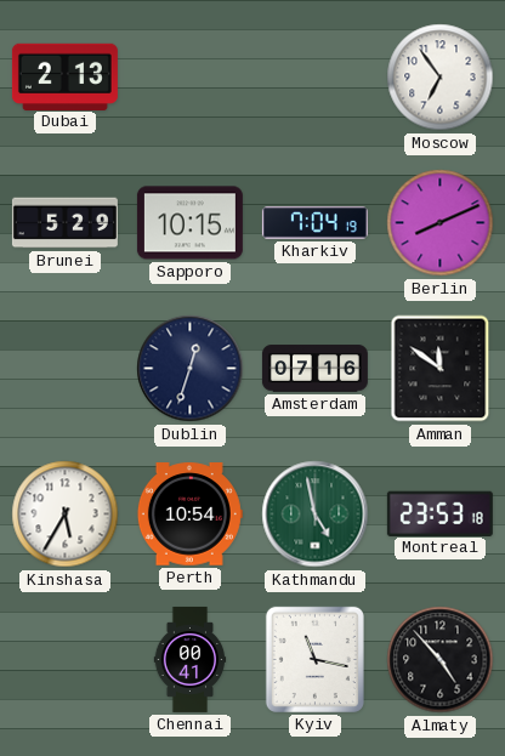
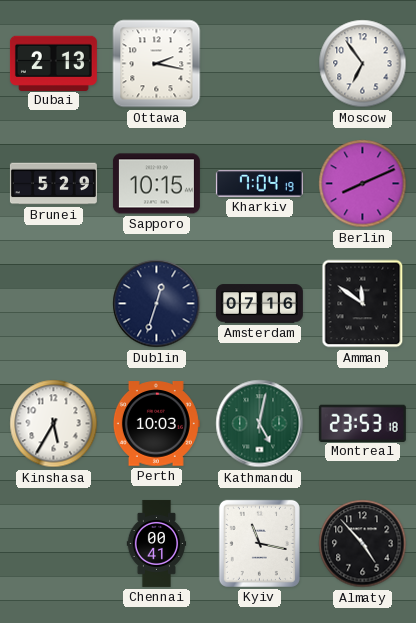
Ottawa: none -> 2:17
Perth: 10:54 -> 10:03
Kathmandu: 4:58 -> 5:02
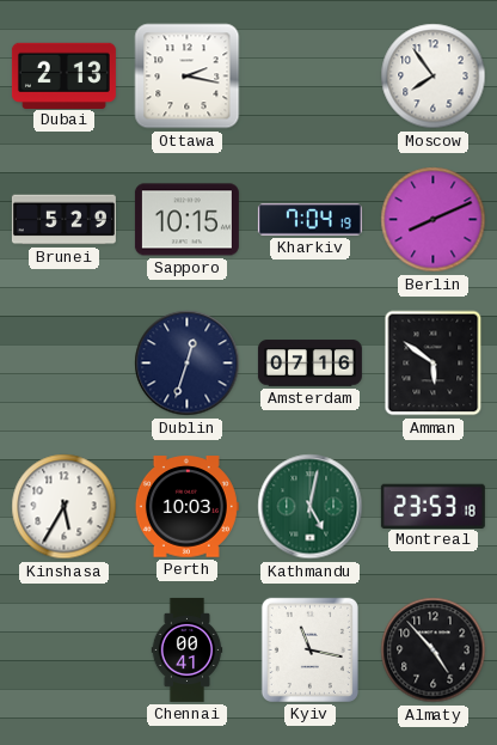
Moscow: 6:54 -> 7:54
Amman: 11:51 -> 5:51
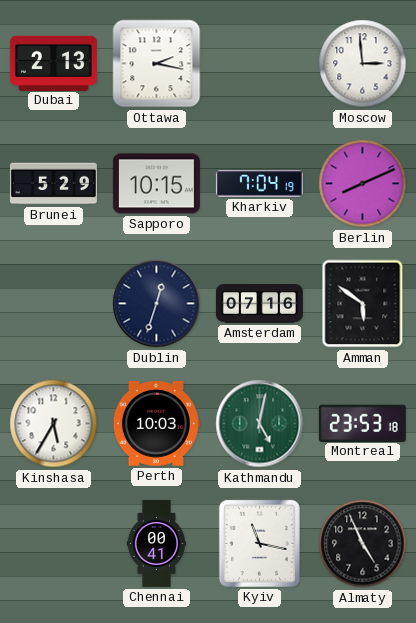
Moscow: 7:54 -> 2:59
Almaty: 4:53 -> 4:56
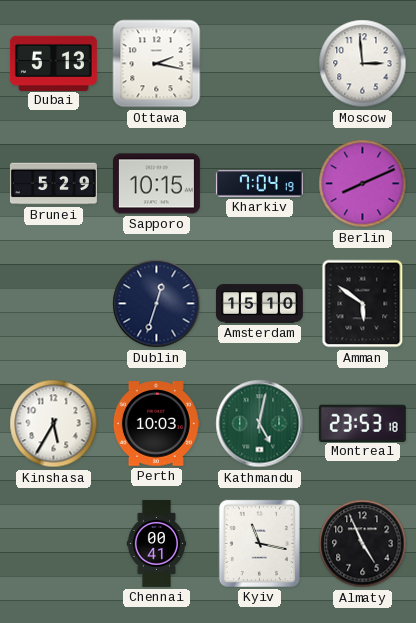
Dubai: 2:13 -> 5:13
Amsterdam: 07:16 -> 15:10
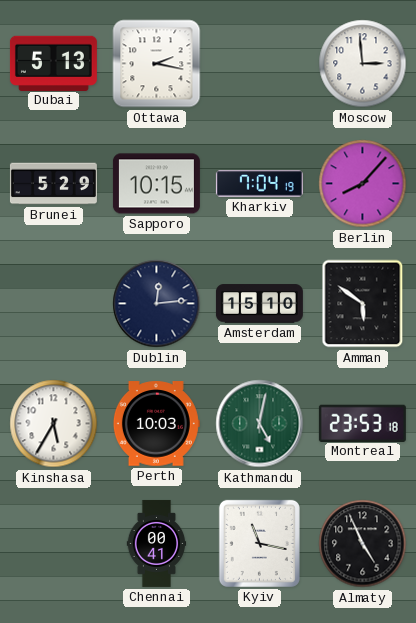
Berlin: 8:11 -> 8:07
Dublin: 12:33 -> 12:14
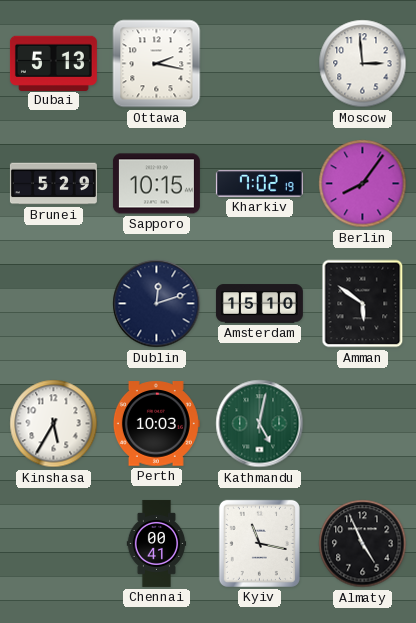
Kharkiv: 7:04 -> 7:02
Berlin: 8:07 -> 8:06
Dublin: 12:14 -> 12:12
Montreal: 23:53 -> none
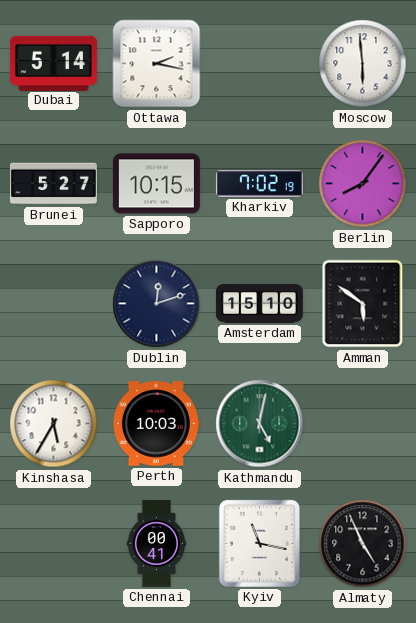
Dubai: 5:13 -> 5:14
Moscow: 2:59 -> 5:59
Brunei: 5:29 -> 5:27
